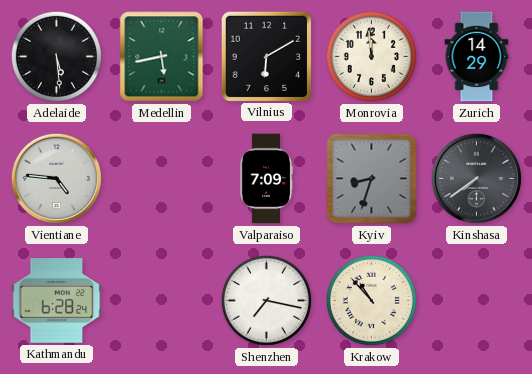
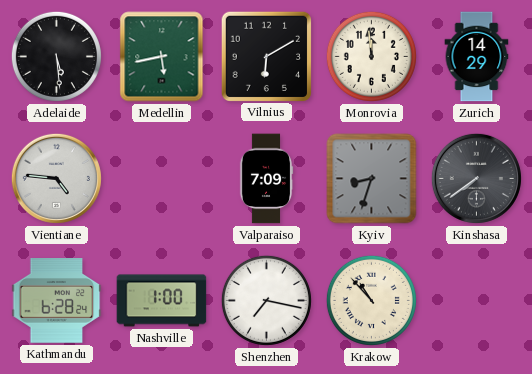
Nashville: none -> 1:00
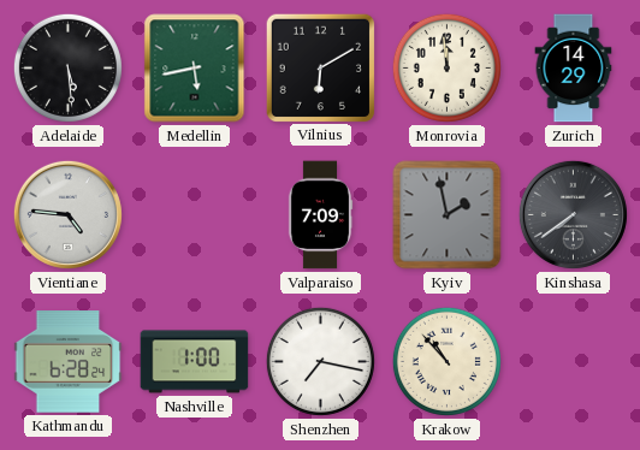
Kyiv: 8:33 -> 1:58
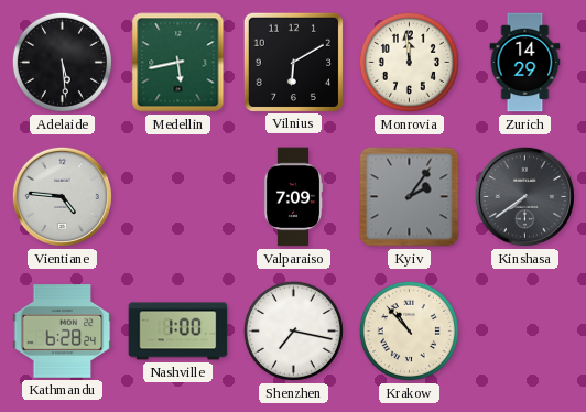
Kyiv: 1:58 -> 2:06
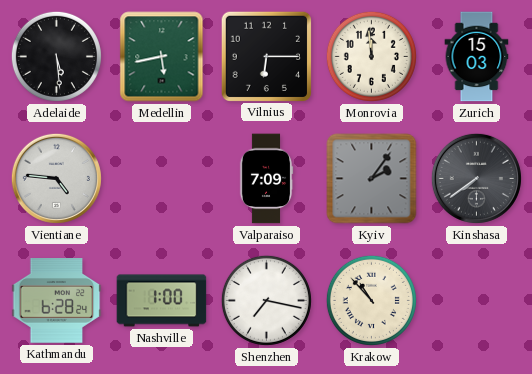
Vilnius: 6:10 -> 6:15
Zurich: 14:29 -> 15:03
